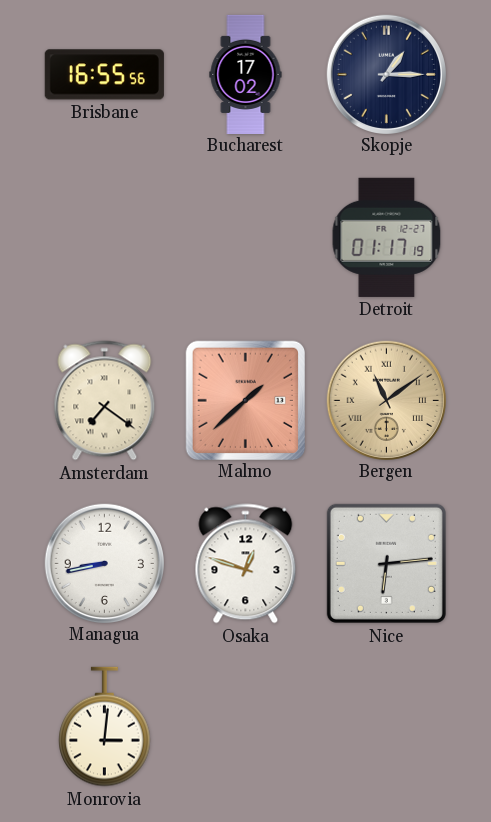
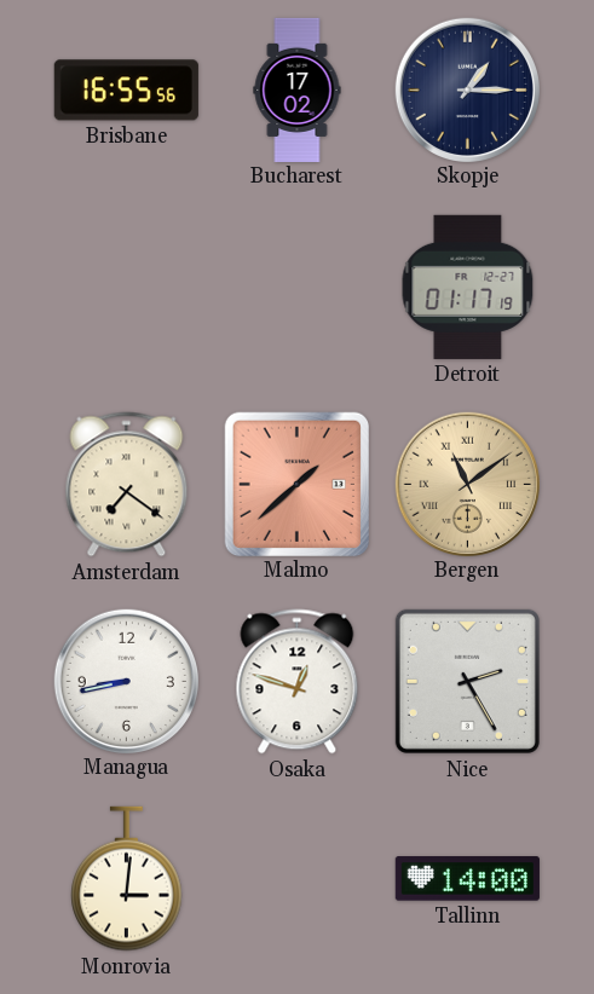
Nice: 6:14 -> 2:25
Tallinn: none -> 14:00
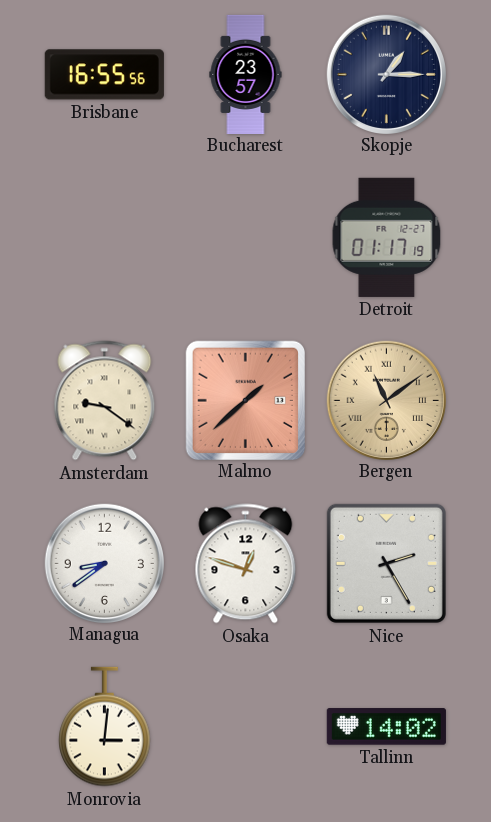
Bucharest: 17:02 -> 23:57
Amsterdam: 7:21 -> 9:21
Managua: 8:43 -> 8:39
Tallinn: 14:00 -> 14:02
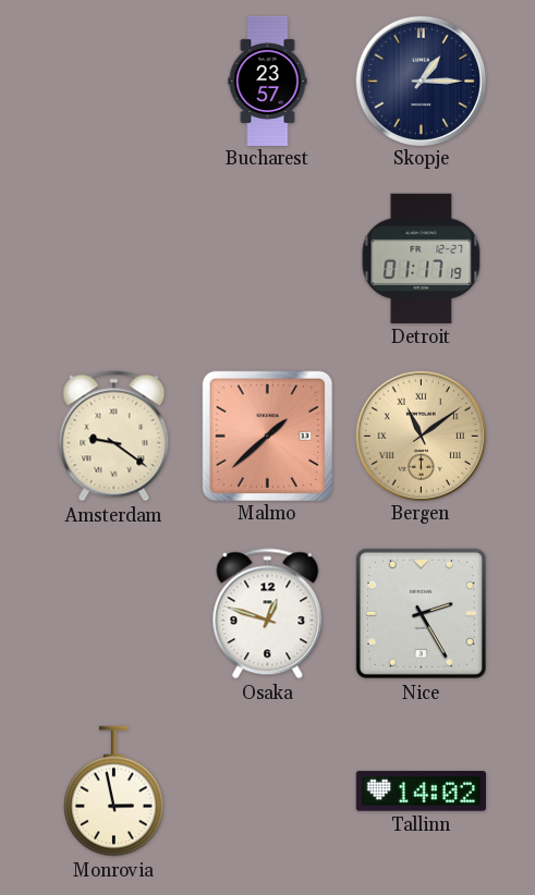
Brisbane: 16:55 -> none
Managua: 8:39 -> none
Monrovia: 3:01 -> 2:58
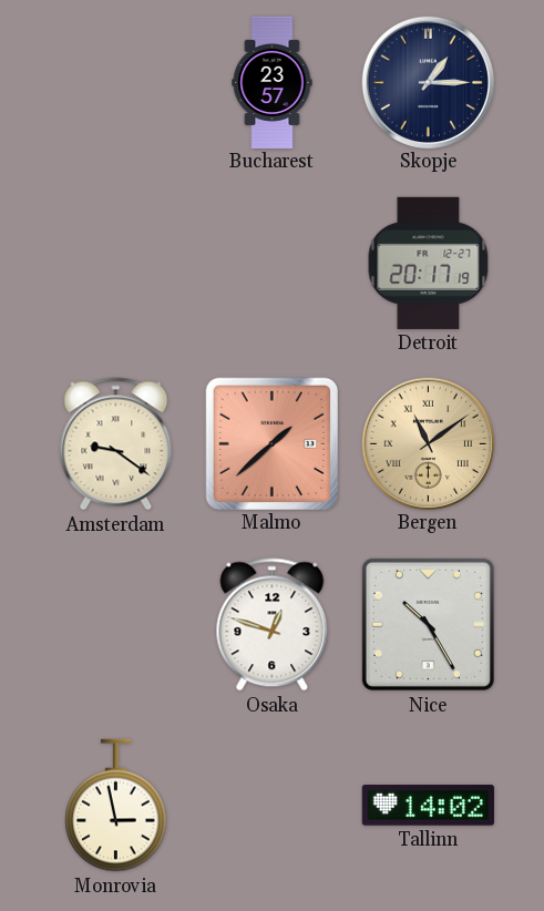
Detroit: 01:17 -> 20:17
Nice: 2:25 -> 10:25
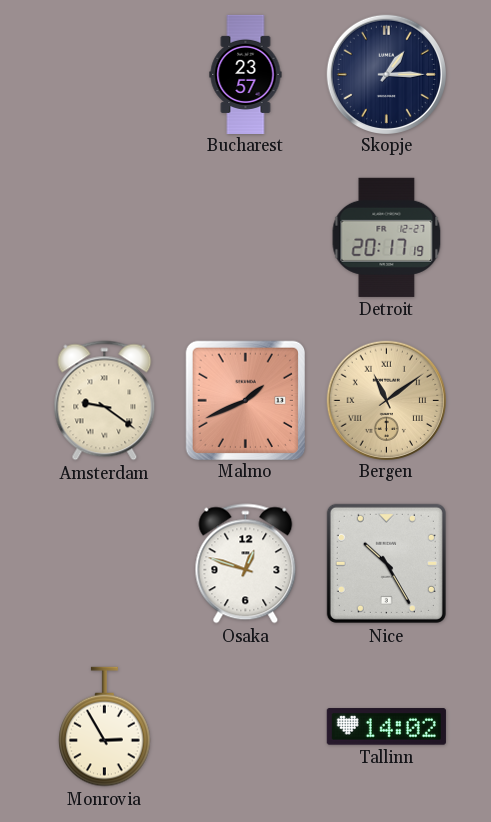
Malmo: 1:38 -> 1:41
Monrovia: 2:58 -> 2:55
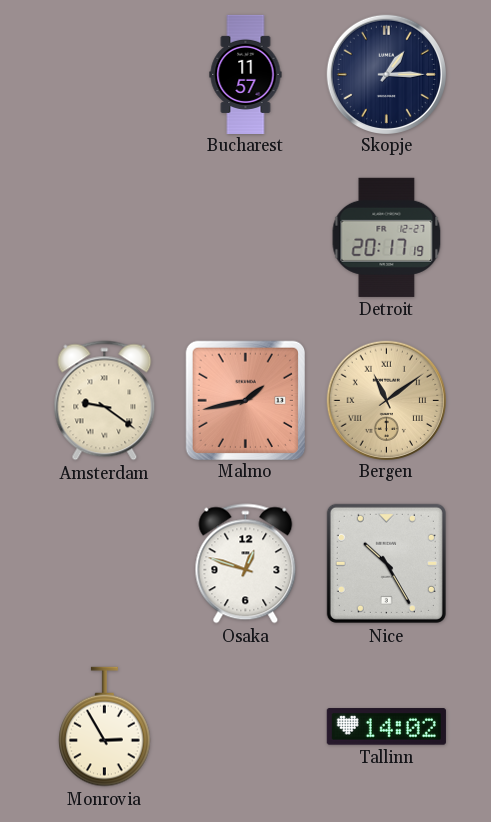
Bucharest: 23:57 -> 11:57
Malmo: 1:41 -> 1:43
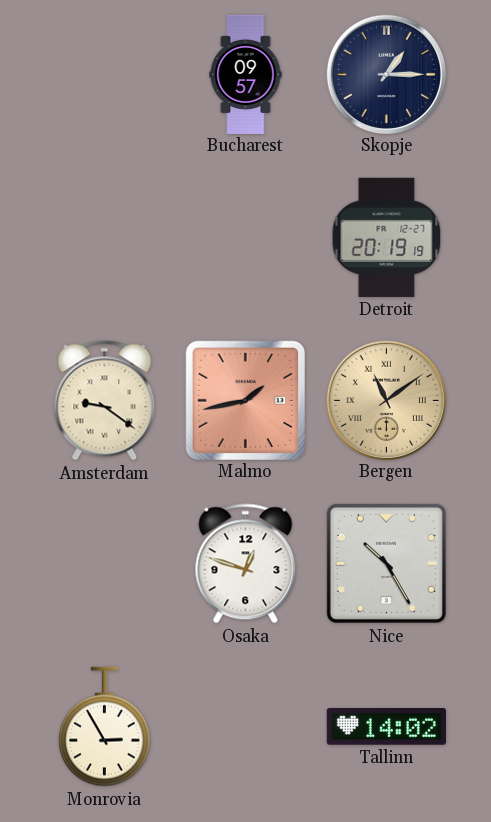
Bucharest: 11:57 -> 09:57
Detroit: 20:17 -> 20:19
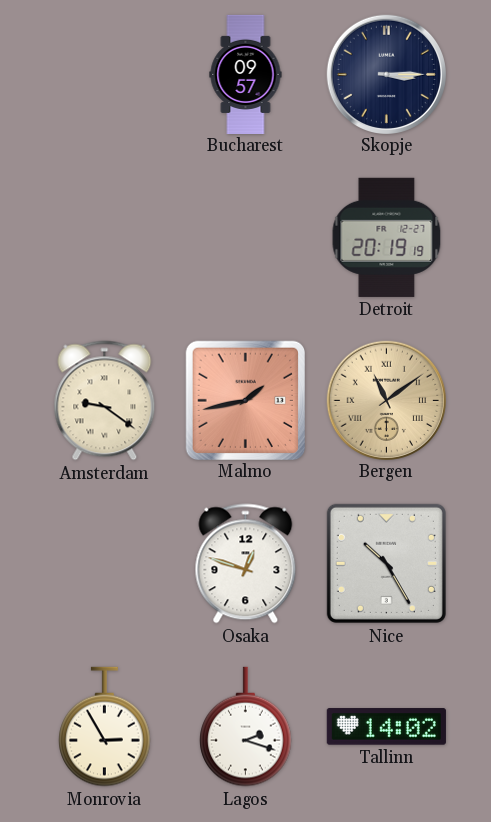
Skopje: 1:15 -> 3:15
Lagos: none -> 2:18
